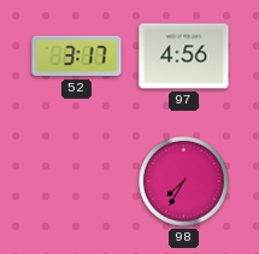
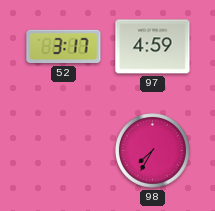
97: 4:56 -> 4:59
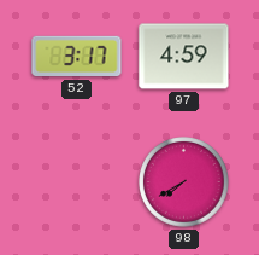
98: 7:35 -> 7:40
